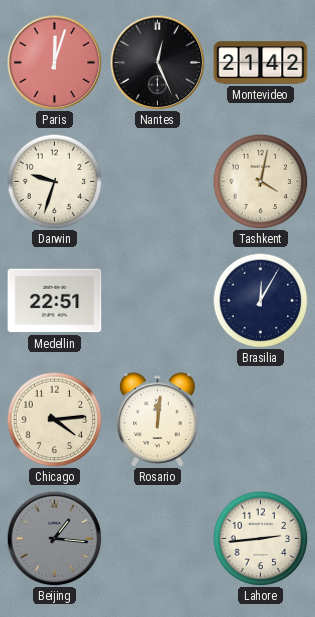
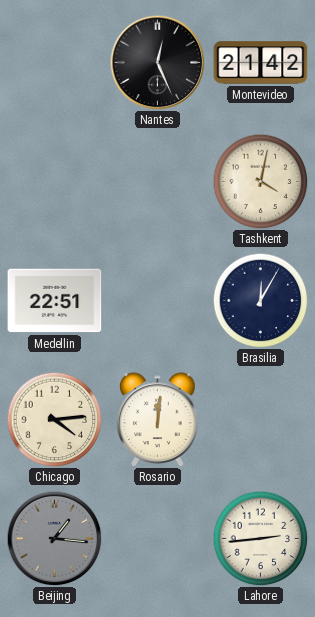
Paris: 12:03 -> none
Darwin: 9:33 -> none
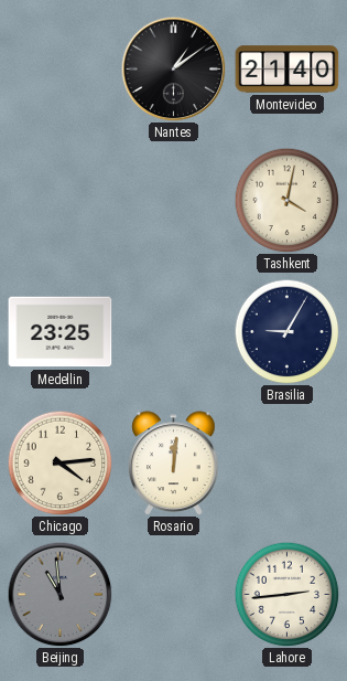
Nantes: 12:26 -> 1:09
Montevideo: 21:42 -> 21:40
Medellin: 22:51 -> 23:25
Brasilia: 12:05 -> 9:05
Beijing: 1:16 -> 10:59
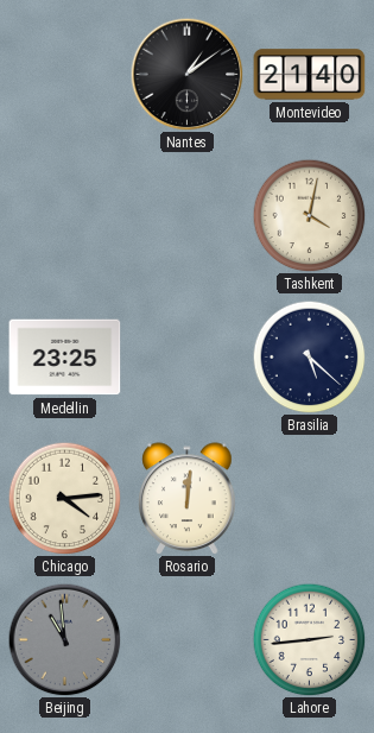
Brasilia: 9:05 -> 5:22
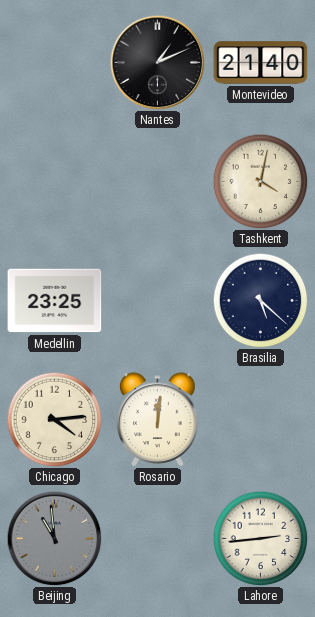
Nantes: 1:09 -> 1:11
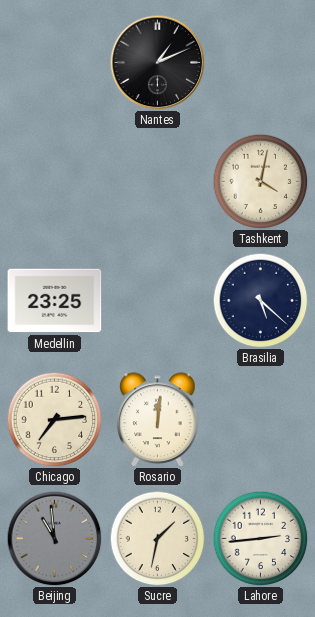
Montevideo: 21:40 -> none
Chicago: 4:14 -> 7:14
Sucre: none -> 1:32
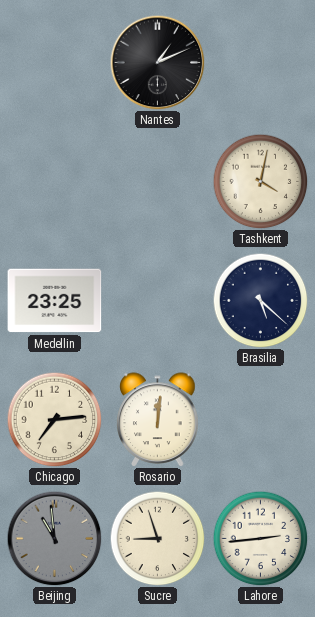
Sucre: 1:32 -> 8:57
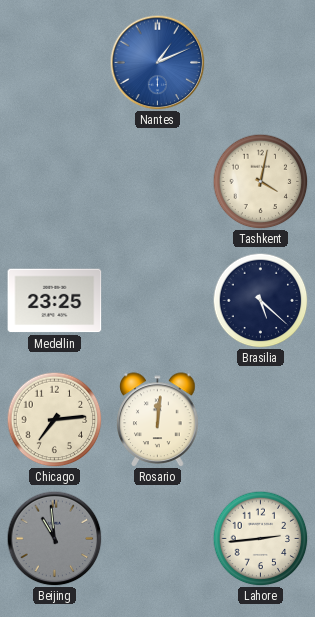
Nantes dial: black -> blue
Sucre: 8:57 -> none
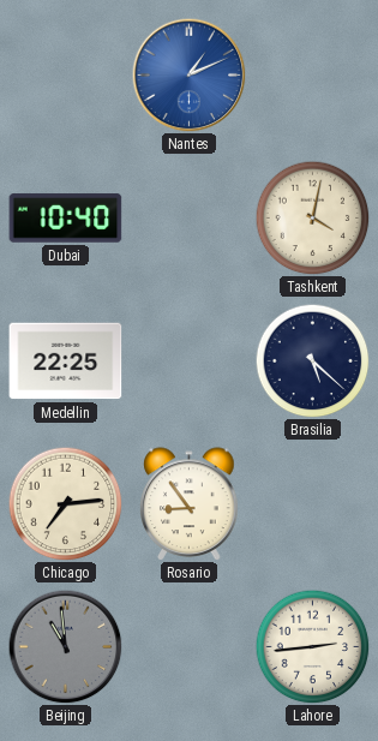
Dubai: none -> 10:40
Medellin: 23:25 -> 22:25
Rosario: 12:01 -> 8:54
